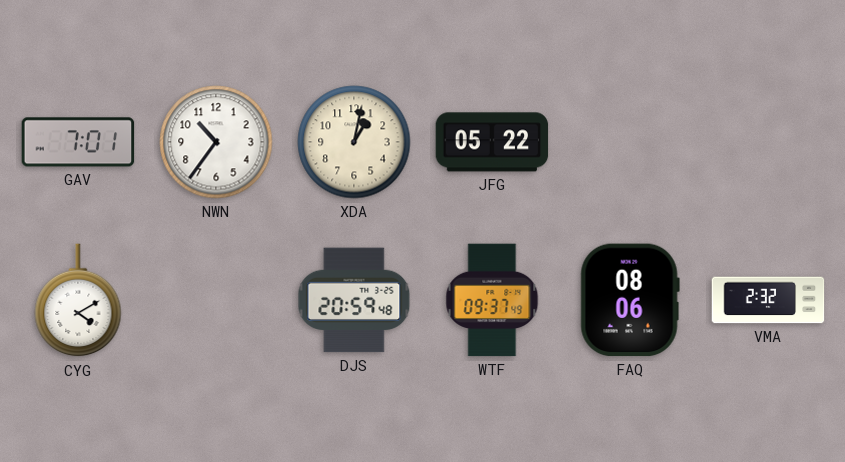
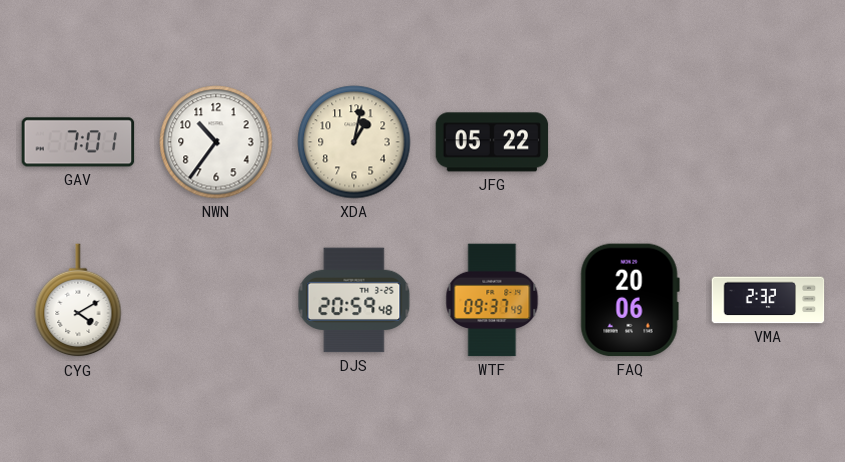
FAQ: 08:06 -> 20:06
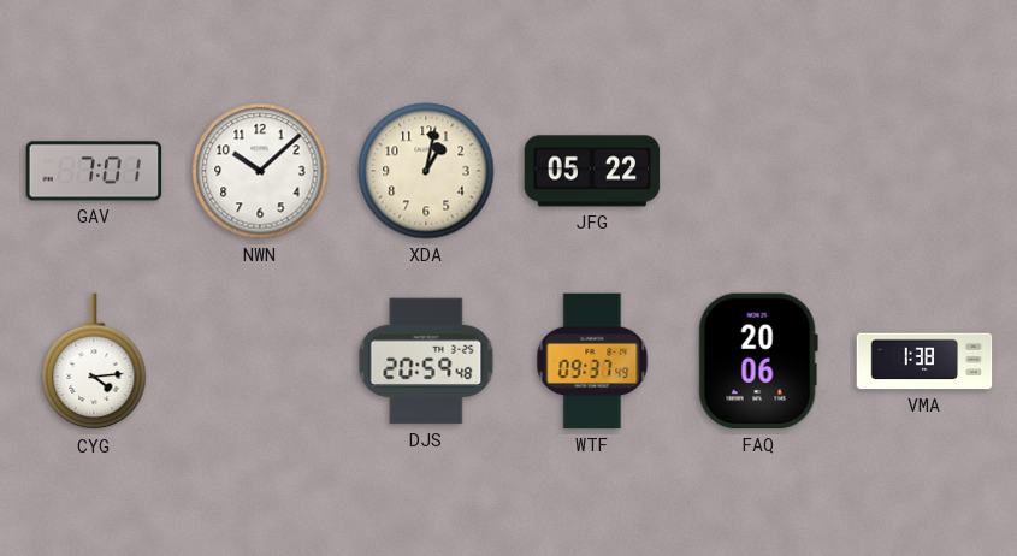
NWN: 10:36 -> 10:08
CYG: 4:10 -> 4:14
VMA: 2:32 -> 1:38
